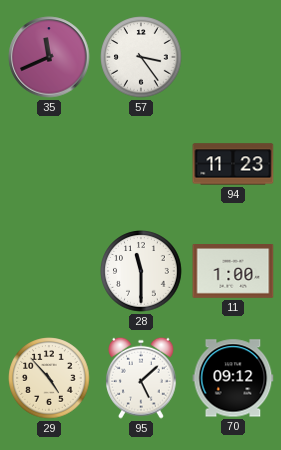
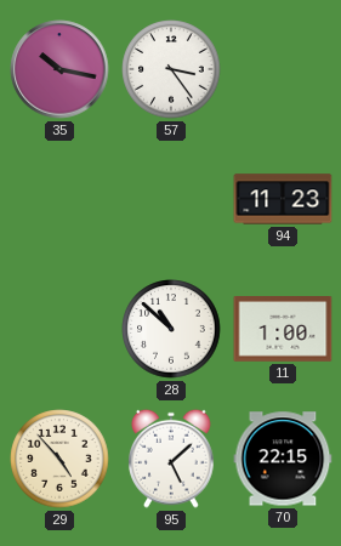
35: 11:41 -> 10:17
28: 11:30 -> 10:52
70: 09:12 -> 22:15
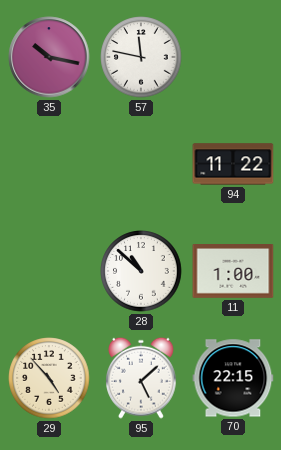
57: 3:24 -> 11:47
94: 11:23 -> 11:22
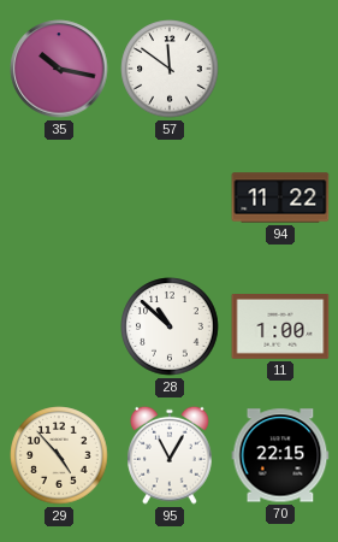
57: 11:47 -> 11:51
95: 5:08 -> 11:05
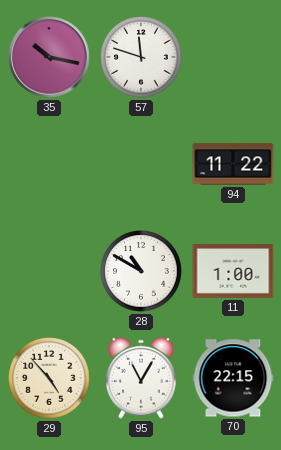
57: 11:51 -> 11:48
28: 10:52 -> 10:50
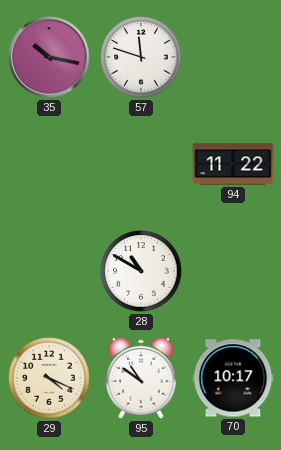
11: 1:00 -> none
29: 4:53 -> 4:19
95: 11:05 -> 10:51
70: 22:15 -> 10:17
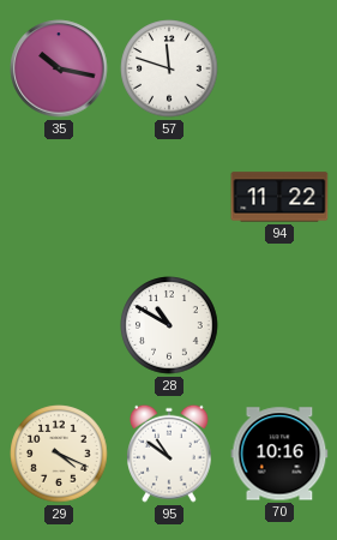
70: 10:17 -> 10:16
